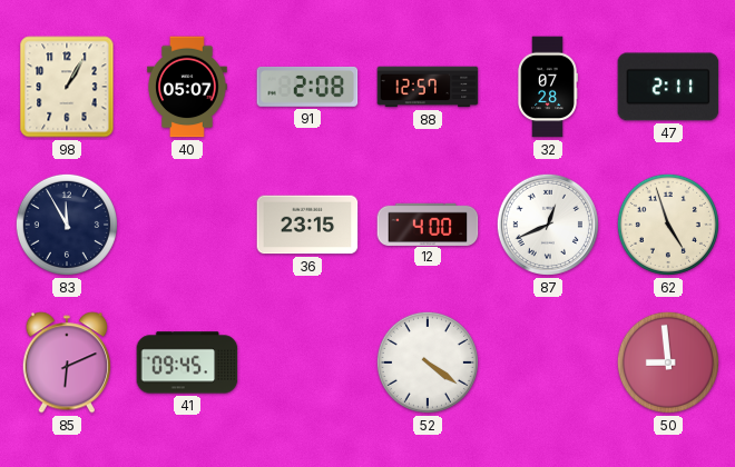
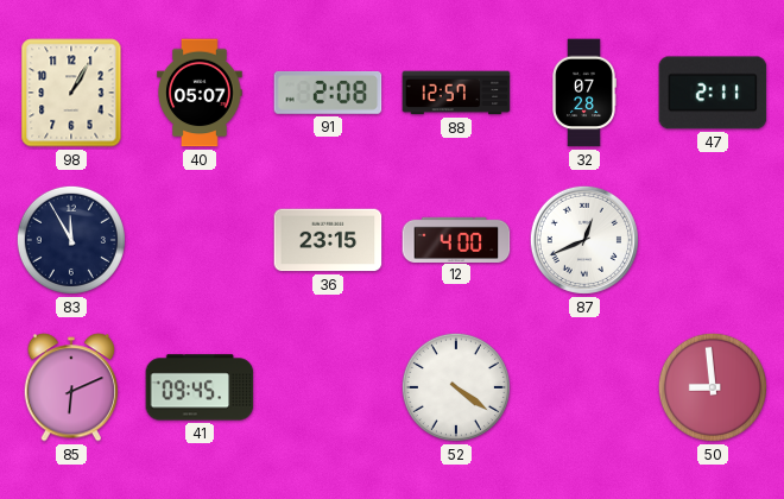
62: 4:57 -> none
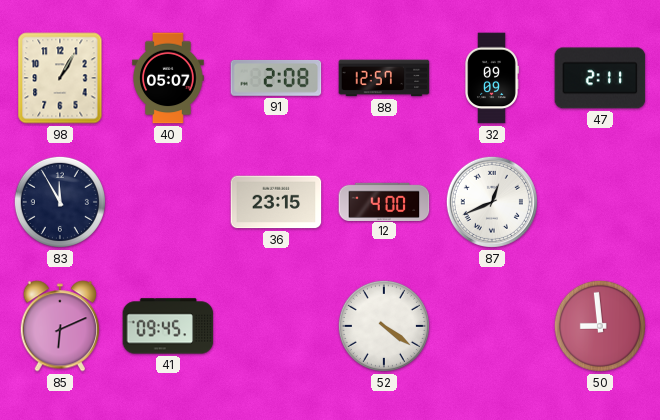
32: 07:28 -> 09:09
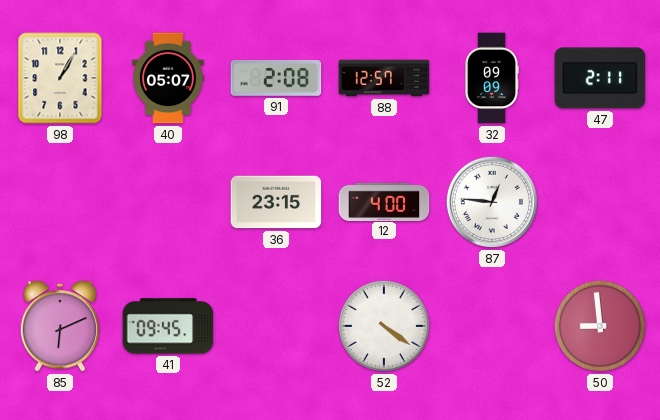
83: 11:55 -> none
87: 12:41 -> 12:46
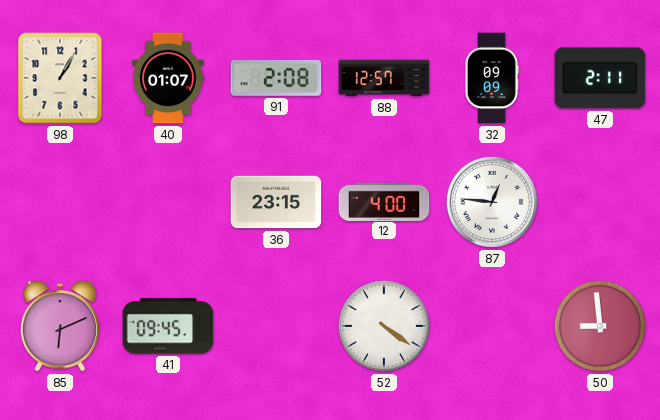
40: 05:07 -> 01:07
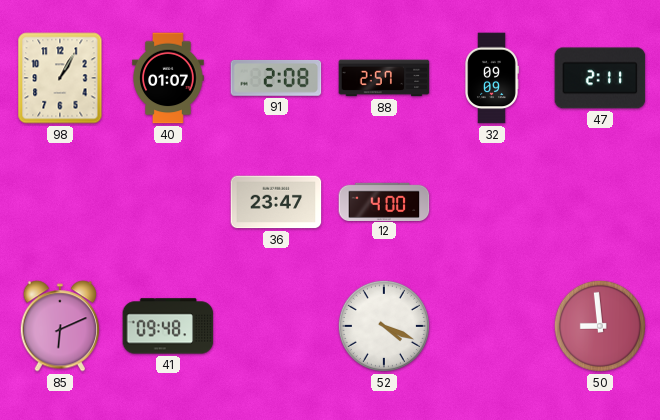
88: 12:57 -> 2:57
36: 23:15 -> 23:47
87: 12:46 -> none
41: 09:45 -> 09:48
52: 4:21 -> 4:19
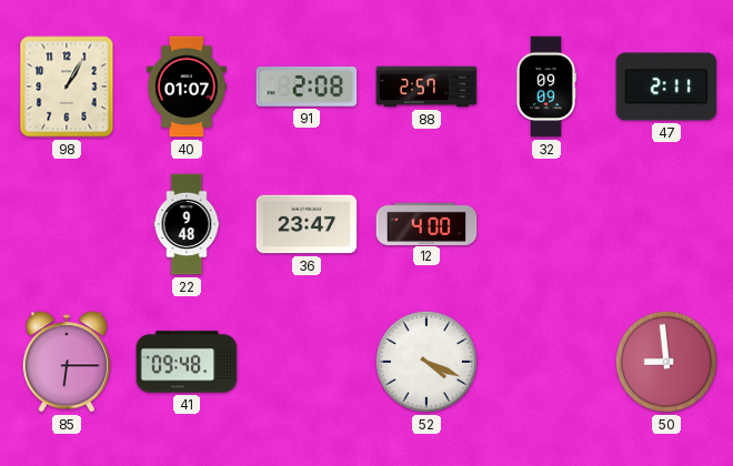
22: none -> 9:48
85: 6:11 -> 6:15
